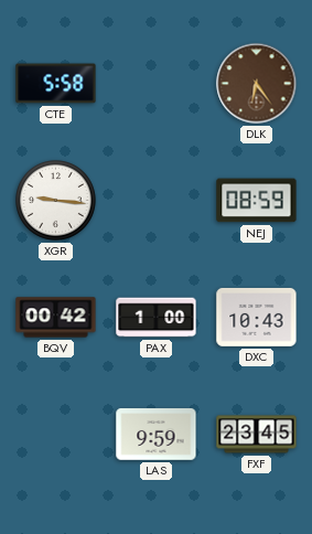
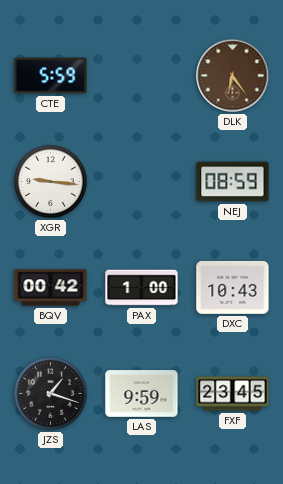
CTE: 5:58 -> 5:59
JZS: none -> 1:18
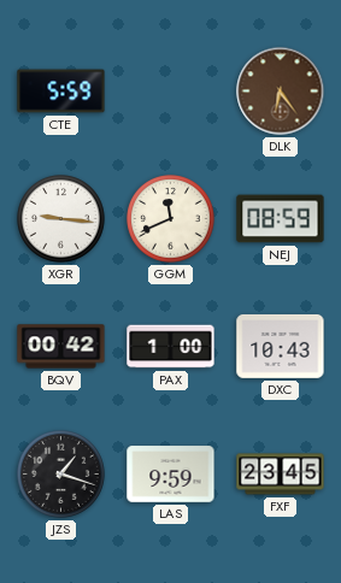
GGM: none -> 11:41
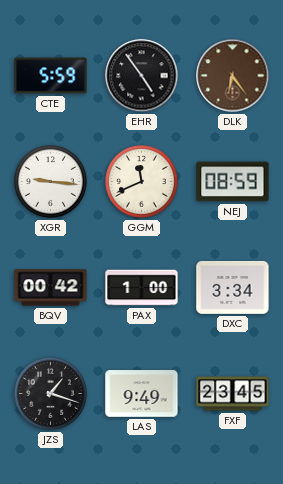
EHR: none -> 4:54
DXC: 10:43 -> 3:34
LAS: 9:59 -> 9:49
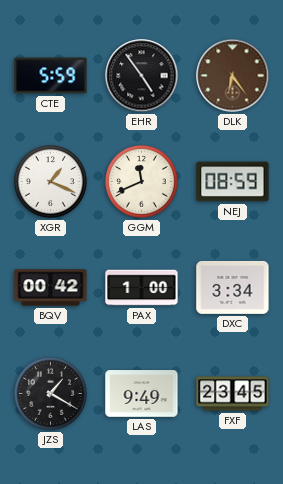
XGR: 9:16 -> 1:19
JZS: 1:18 -> 1:20
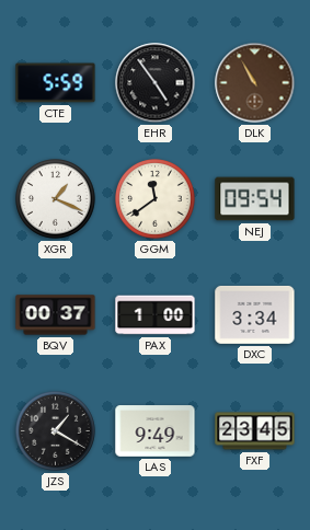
DLK: 6:24 -> 10:55
GGM: 11:41 -> 11:39
NEJ: 08:59 -> 09:54
BQV: 00:42 -> 00:37
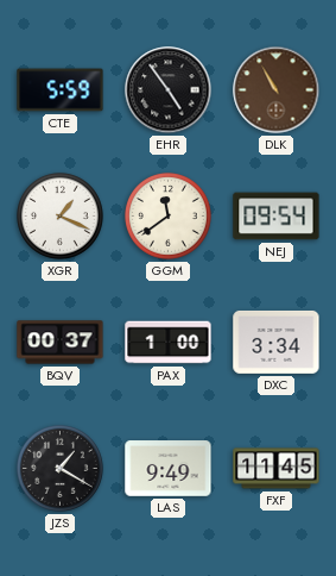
FXF: 23:45 -> 11:45
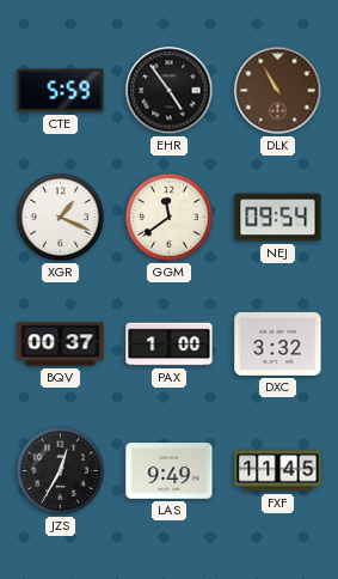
DXC: 3:34 -> 3:32
JZS: 1:20 -> 12:35
